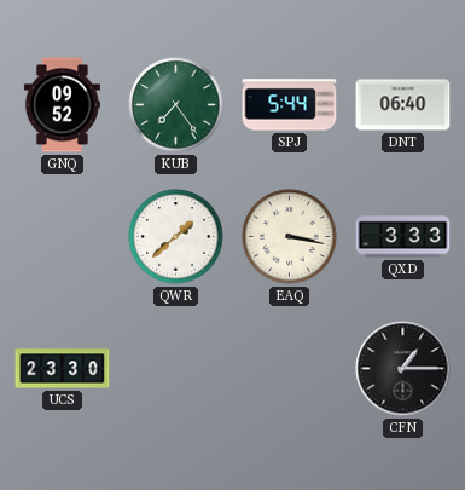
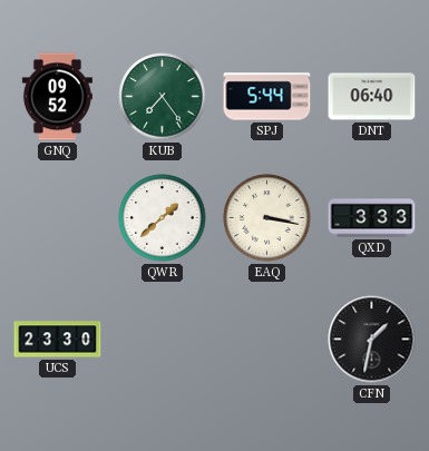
CFN: 1:15 -> 1:32
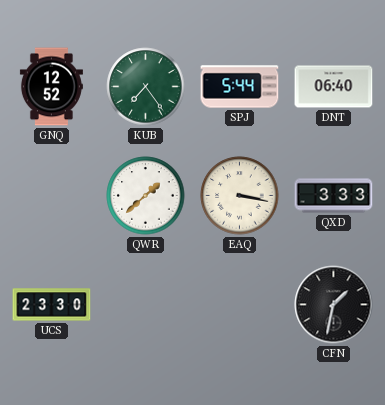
GNQ: 09:52 -> 12:52
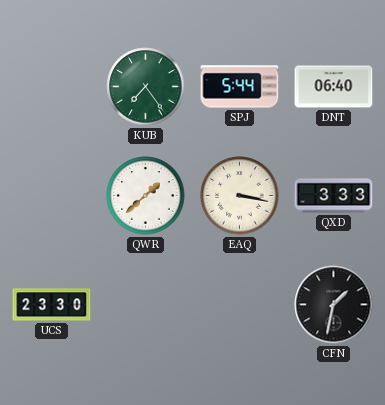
GNQ: 12:52 -> none
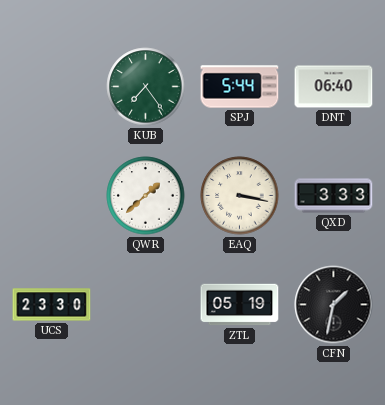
ZTL: none -> 05:19
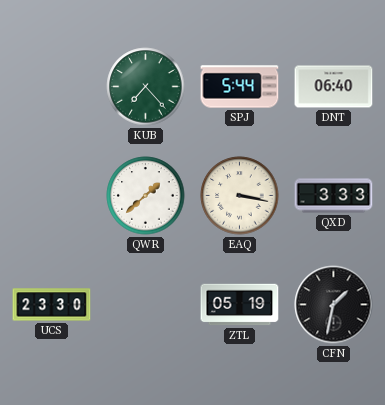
KUB: 7:24 -> 7:23
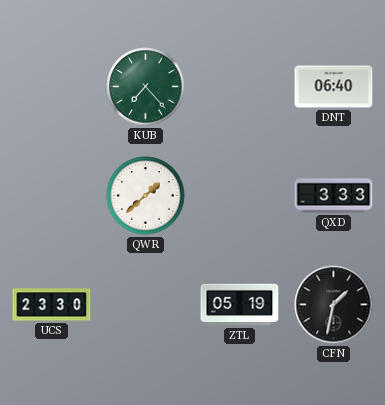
SPJ: 5:44 -> none
EAQ: 3:17 -> none
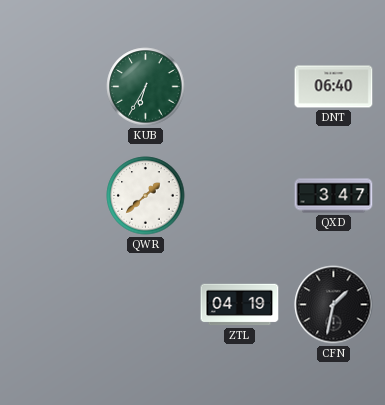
KUB: 7:23 -> 6:35
QXD: 3:33 -> 3:47
UCS: 23:30 -> none
ZTL: 05:19 -> 04:19
